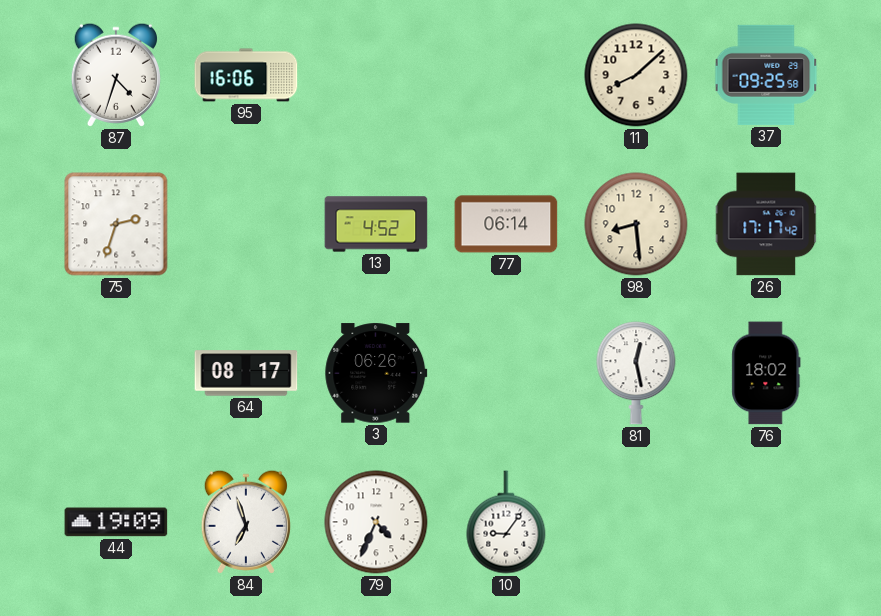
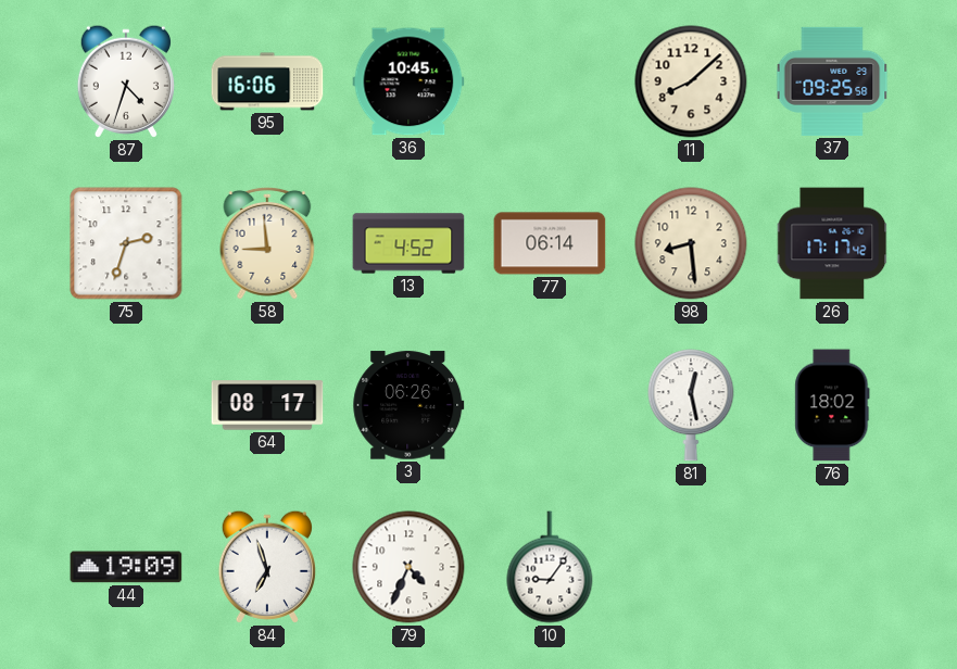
36: none -> 10:45
58: none -> 8:59
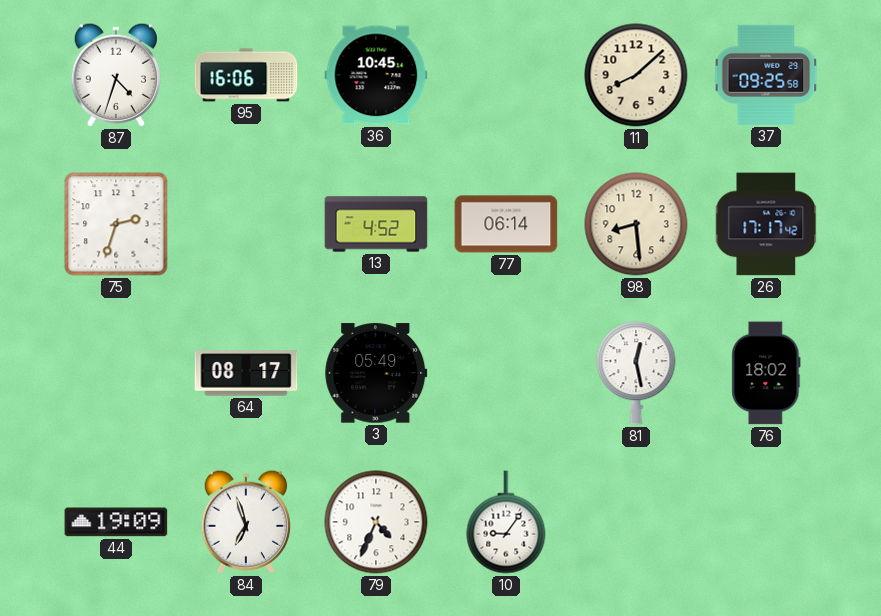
58: 8:59 -> none
3: 06:26 -> 05:49
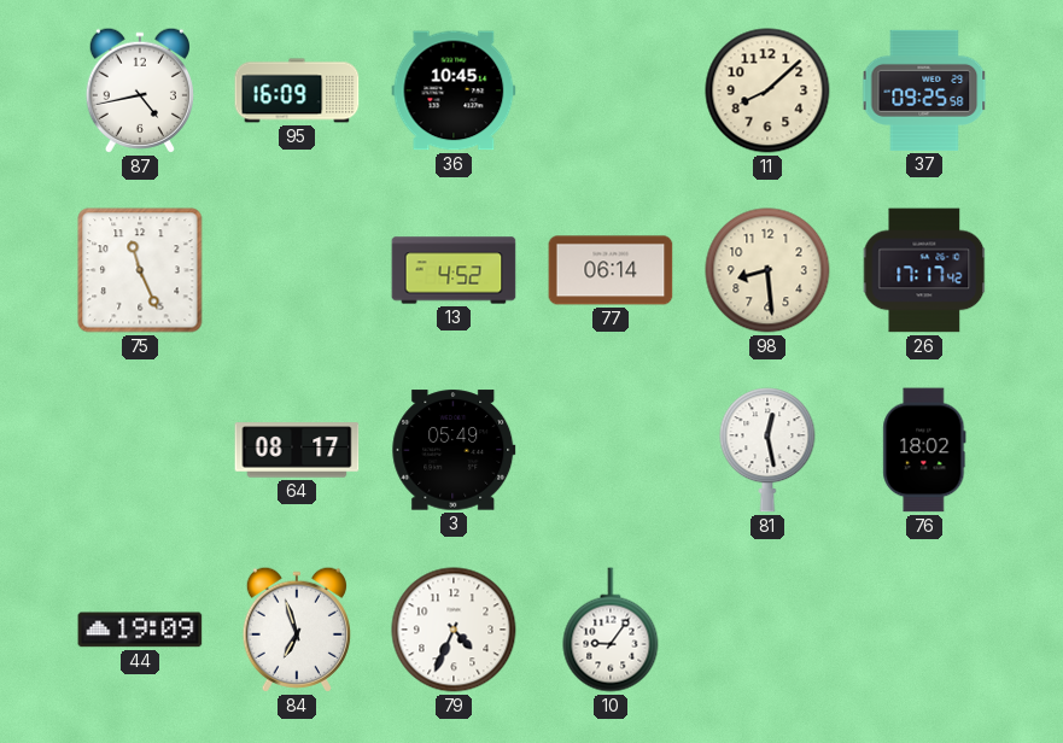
87: 4:33 -> 4:43
95: 16:06 -> 16:09
75: 2:33 -> 11:26
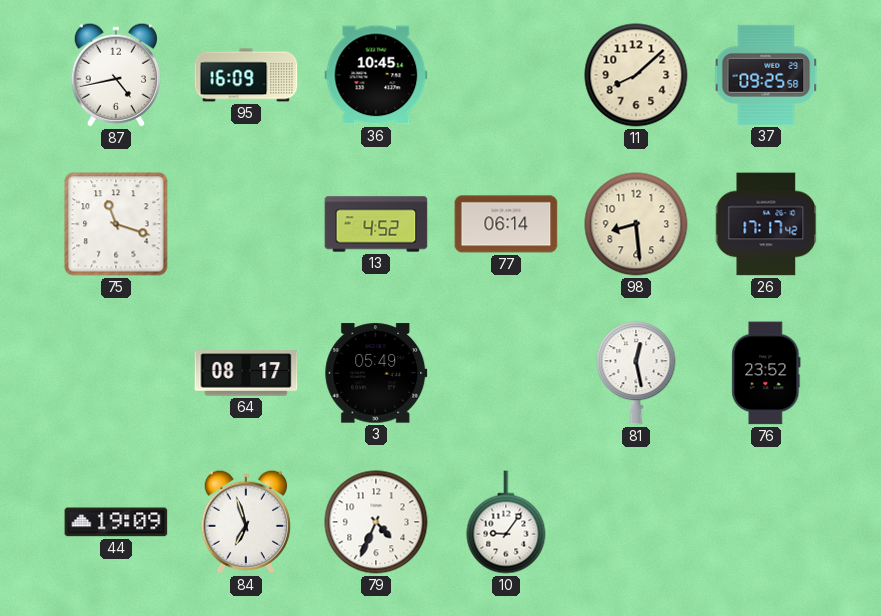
75: 11:26 -> 11:18
76: 18:02 -> 23:52
